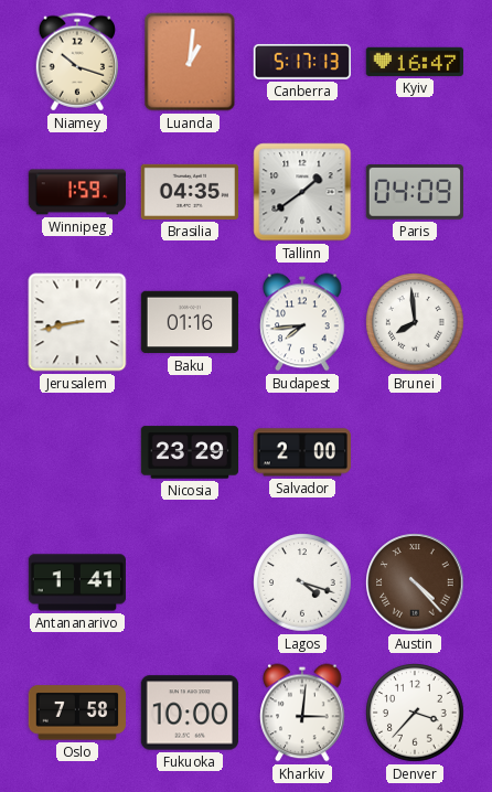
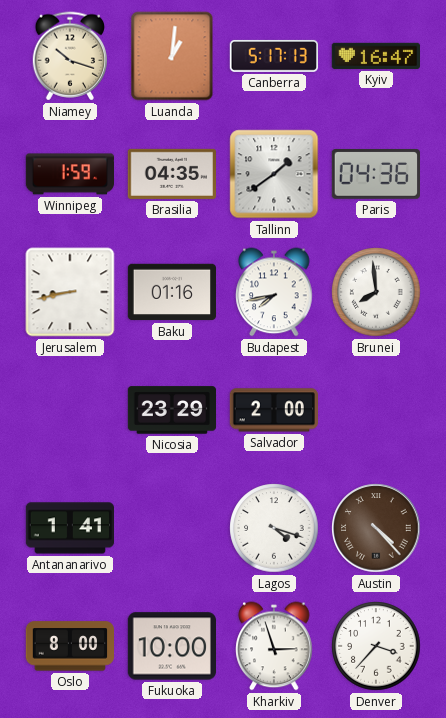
Paris: 04:09 -> 04:36
Budapest: 7:44 -> 7:43
Oslo: 7:58 -> 8:00
Kharkiv: 3:01 -> 2:57
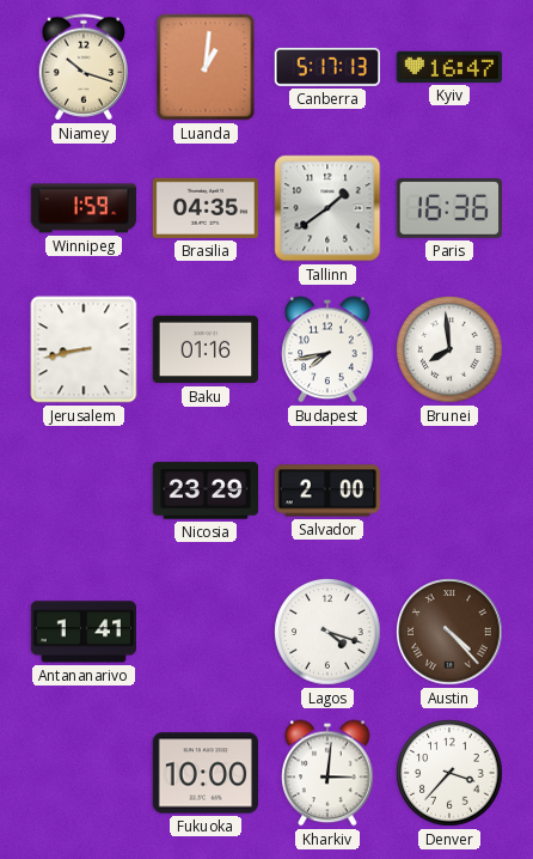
Paris: 04:36 -> 16:36
Oslo: 8:00 -> none
Kharkiv: 2:57 -> 3:01
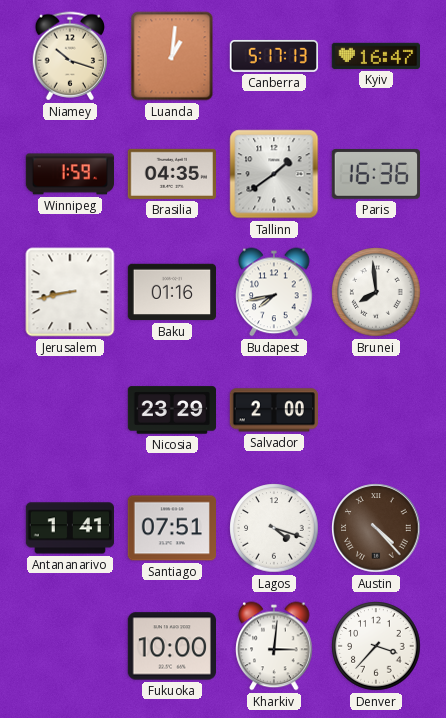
Santiago: none -> 07:51
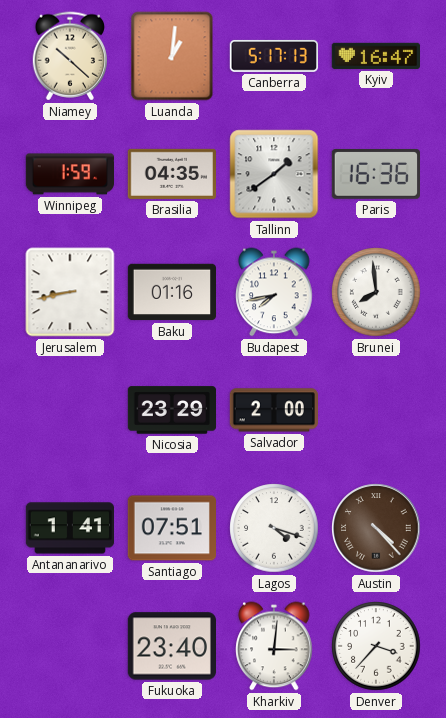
Niamey: 10:18 -> 10:22
Fukuoka: 10:00 -> 23:40
